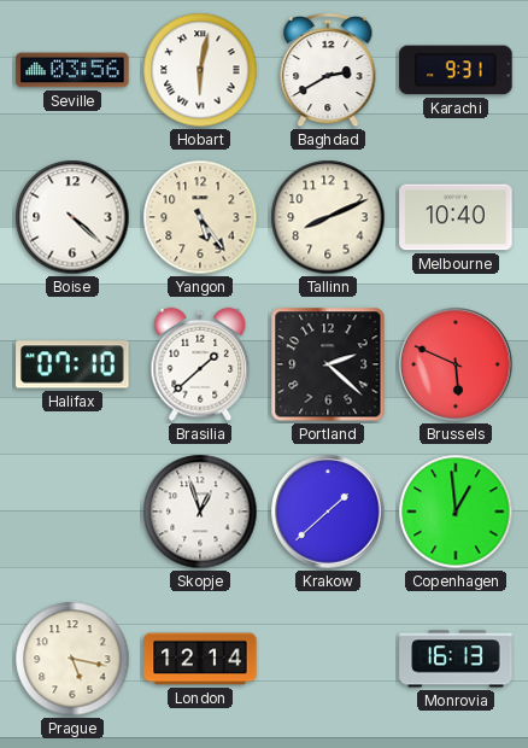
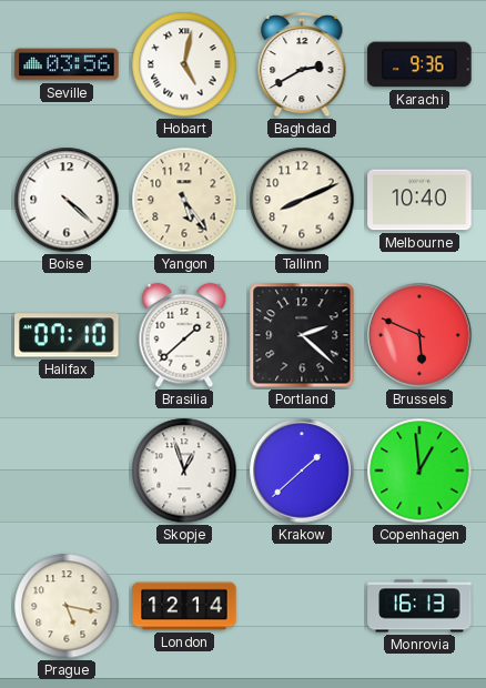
Hobart: 6:02 -> 5:02
Karachi: 9:31 -> 9:36
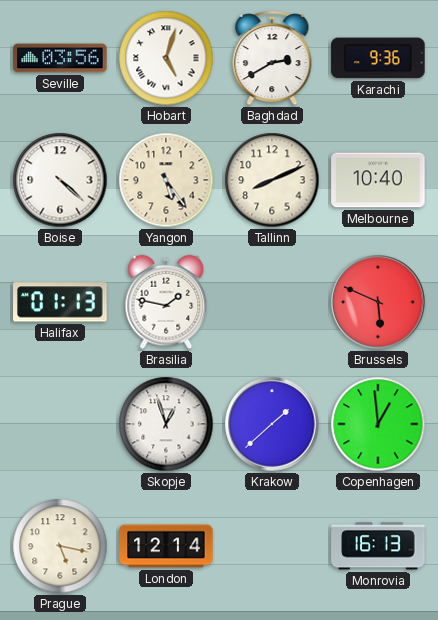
Hobart: 5:02 -> 5:03
Halifax: 07:10 -> 01:13
Brasilia: 1:38 -> 1:47
Portland: 2:22 -> none
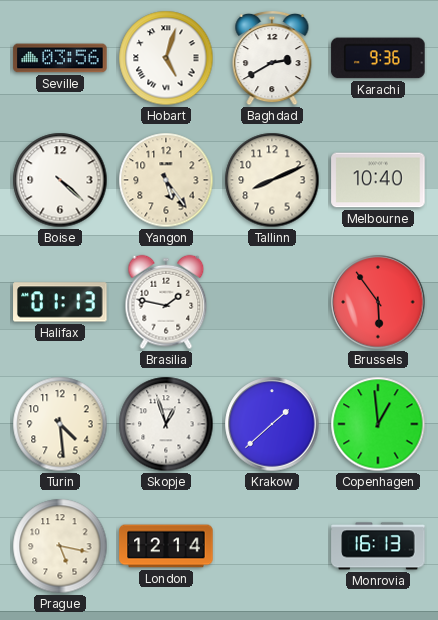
Brussels: 5:49 -> 5:54
Turin: none -> 4:29
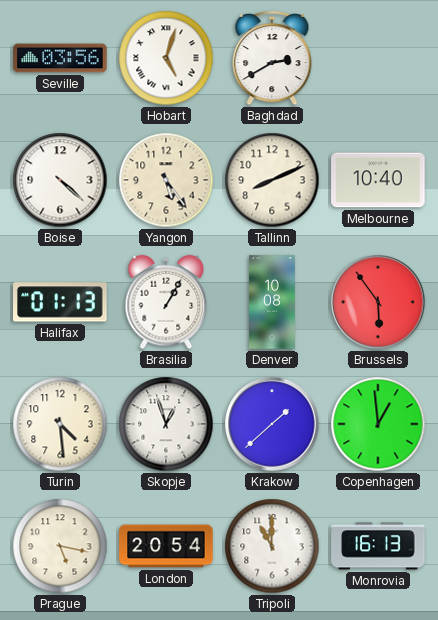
Karachi: 9:36 -> none
Brasilia: 1:47 -> 1:05
Denver: none -> 10:08
London: 12:14 -> 20:54
Tripoli: none -> 11:00
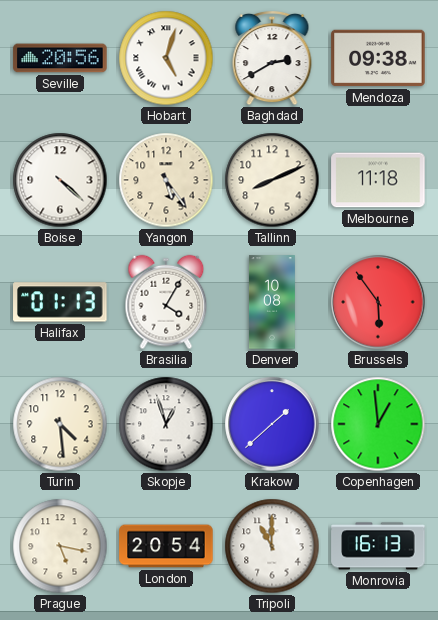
Seville: 03:56 -> 20:56
Mendoza: none -> 09:38
Melbourne: 10:40 -> 11:18
Brasilia: 1:05 -> 4:05
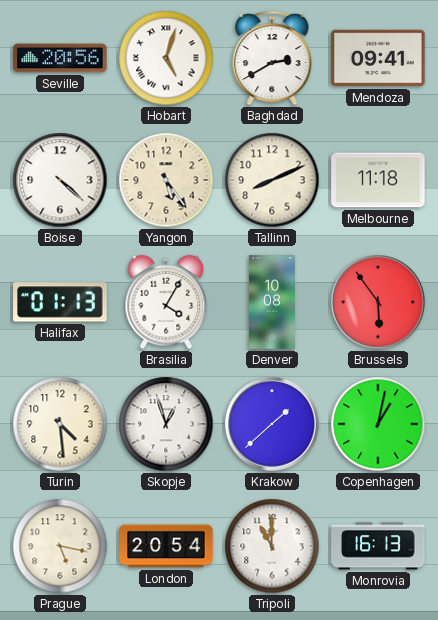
Mendoza: 09:38 -> 09:41
Copenhagen: 12:59 -> 1:02
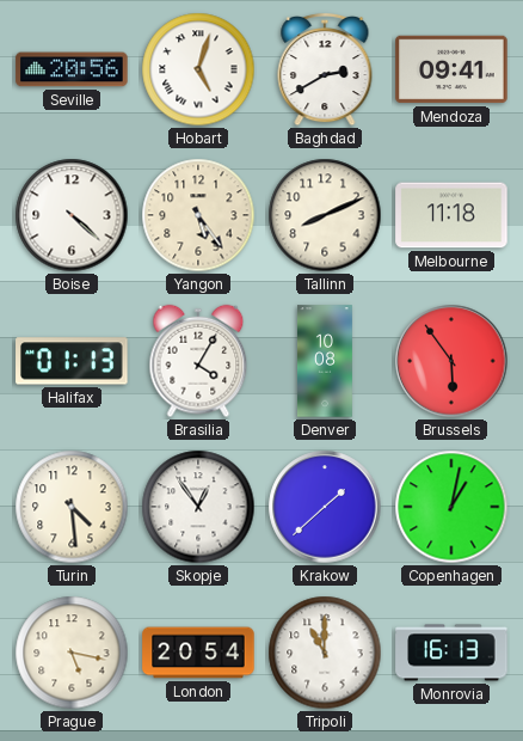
Skopje: 12:57 -> 12:54
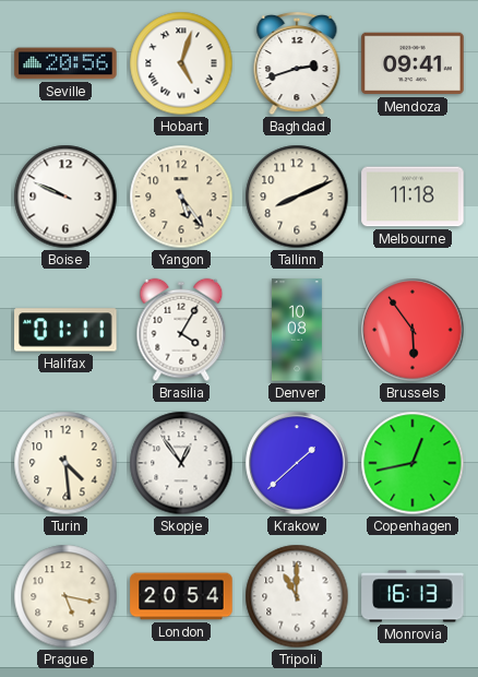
Baghdad: 2:40 -> 2:42
Boise: 4:22 -> 9:49
Halifax: 01:13 -> 01:11
Copenhagen: 1:02 -> 12:43
